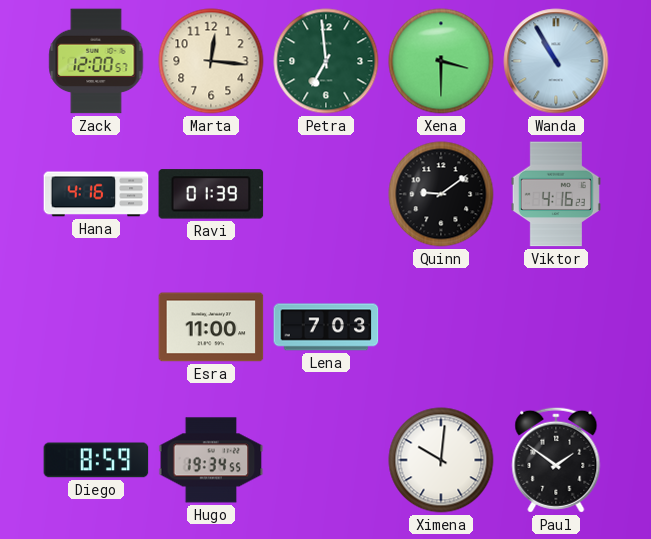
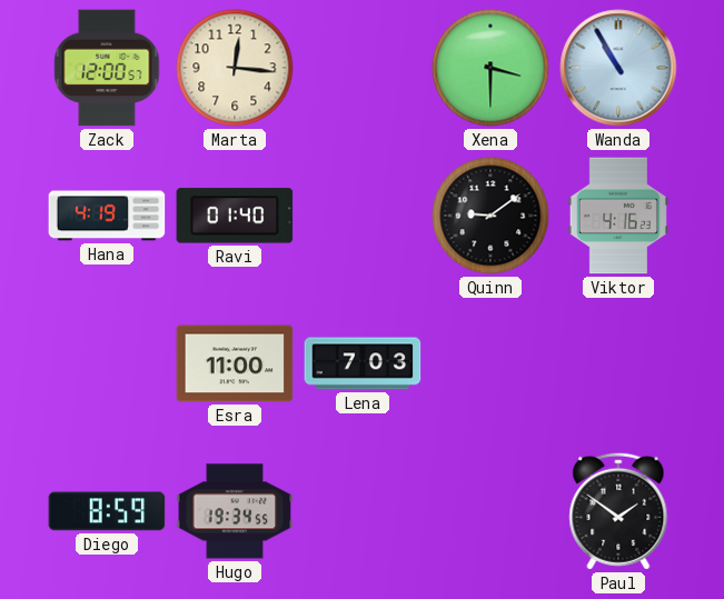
Petra: 6:59 -> none
Hana: 4:16 -> 4:19
Ravi: 01:39 -> 01:40
Ximena: 10:01 -> none
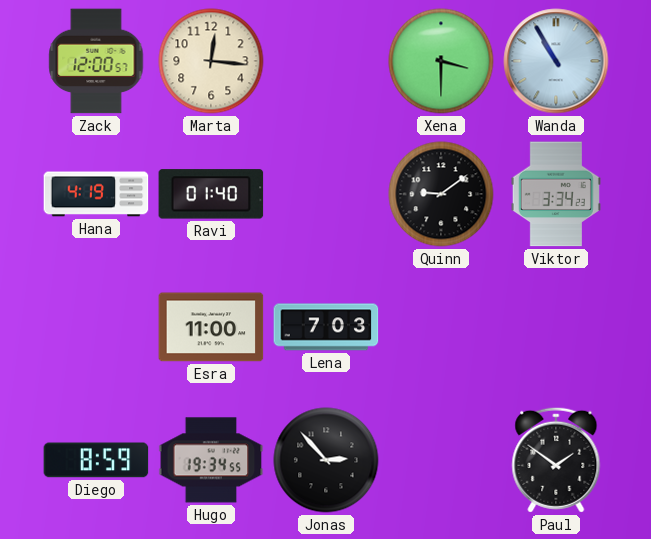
Viktor: 4:16 -> 3:34
Jonas: none -> 2:53
